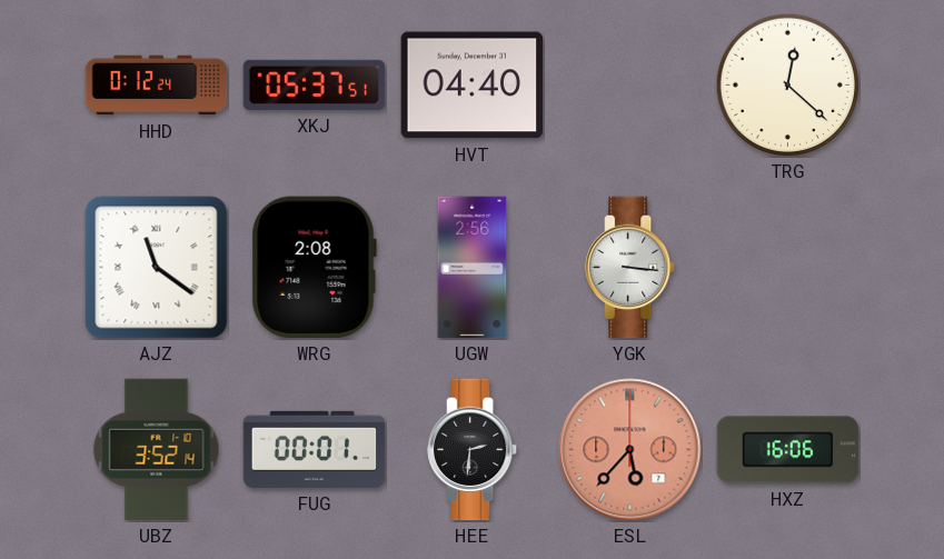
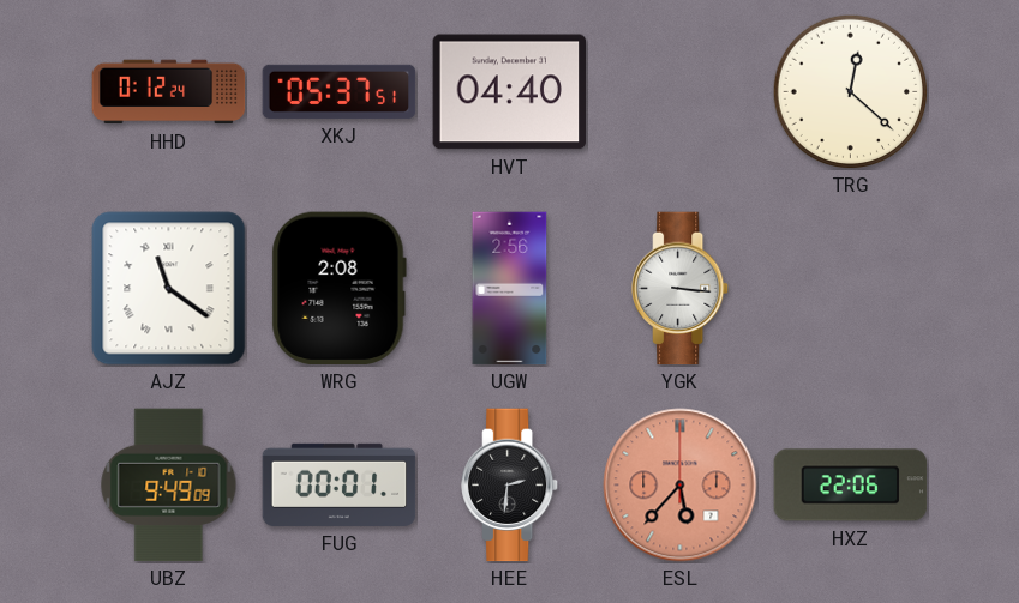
UBZ: 3:52 -> 9:49
HXZ: 16:06 -> 22:06
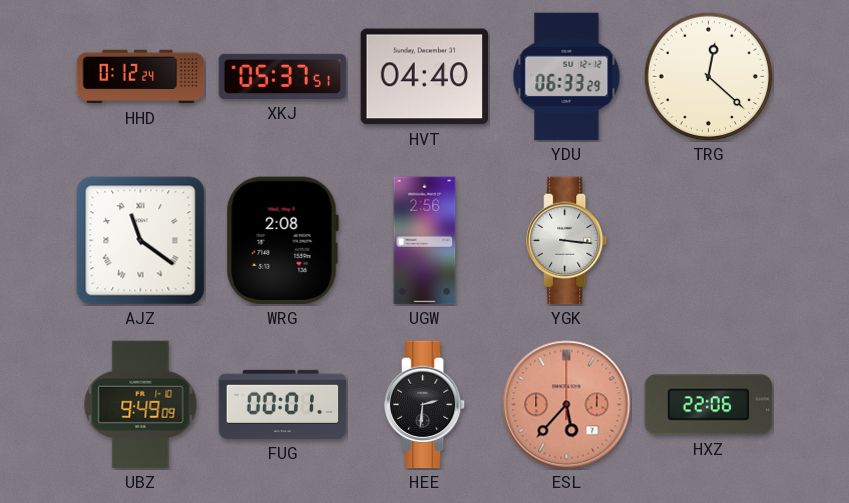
YDU: none -> 06:33
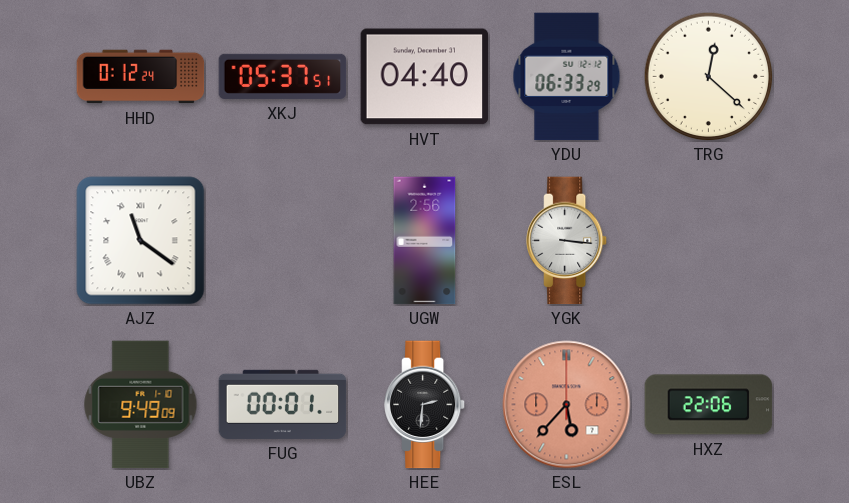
WRG: 2:08 -> none
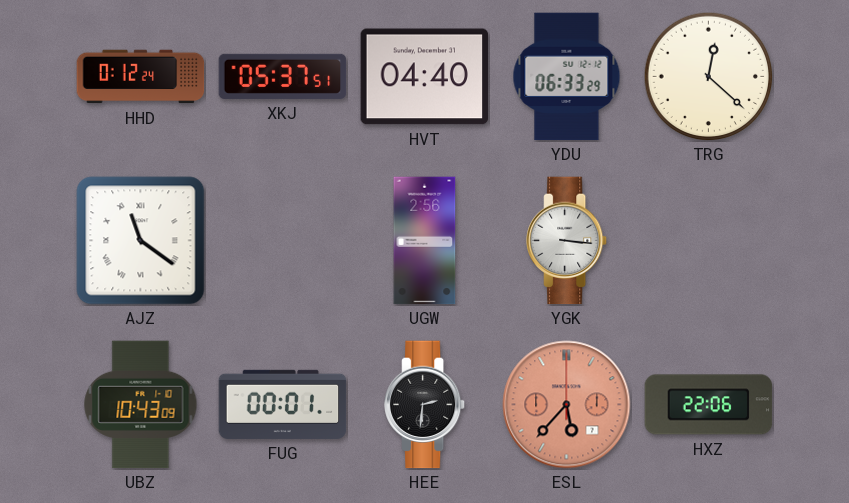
UBZ: 9:49 -> 10:43
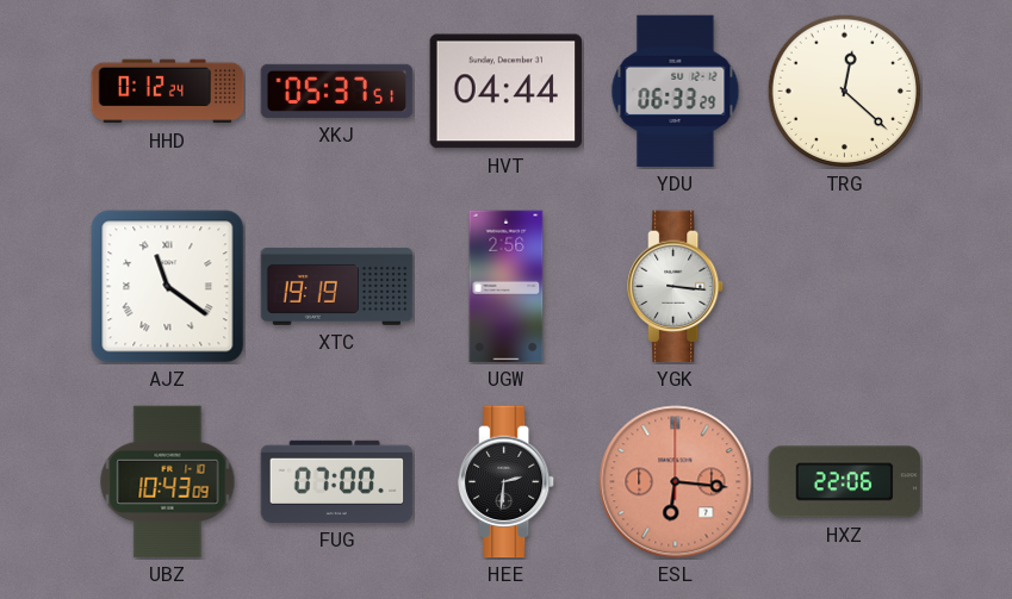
HVT: 04:40 -> 04:44
XTC: none -> 19:19
FUG: 00:01 -> 07:00
ESL: 5:37 -> 6:16
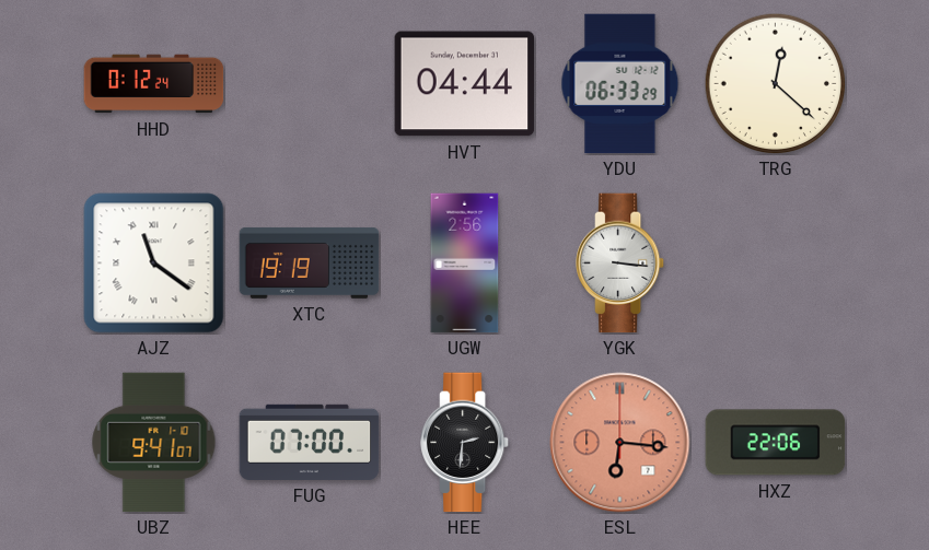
XKJ: 05:37 -> none
UBZ: 10:43 -> 9:41
